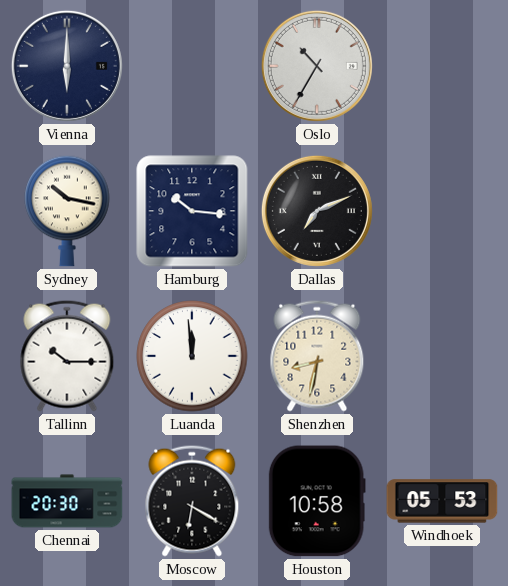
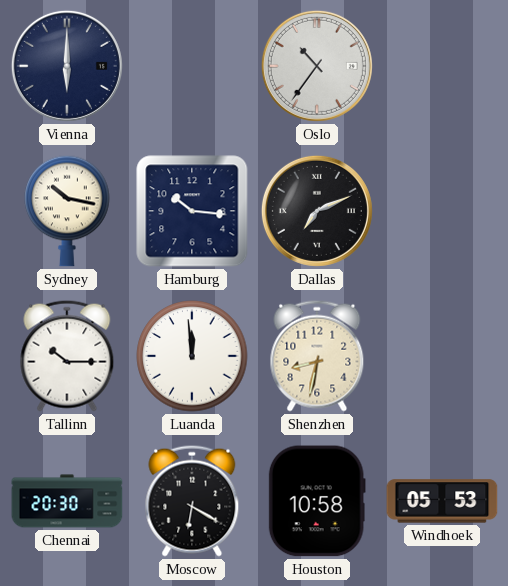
Oslo: 10:35 -> 10:36
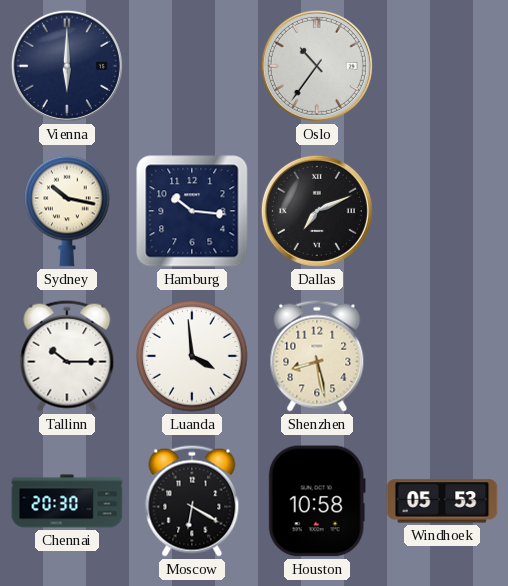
Luanda: 11:59 -> 3:59
Shenzhen: 8:32 -> 8:28
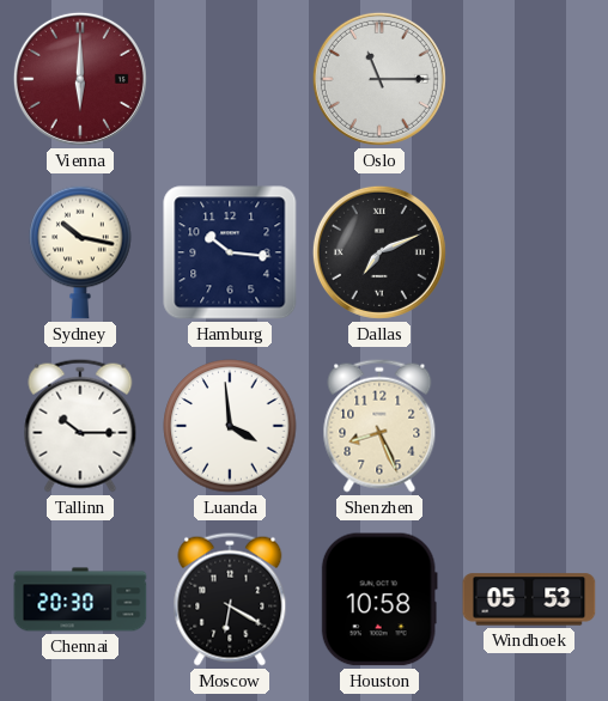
Vienna dial: navy -> burgundy
Oslo: 10:36 -> 11:15
Shenzhen: 8:28 -> 8:26
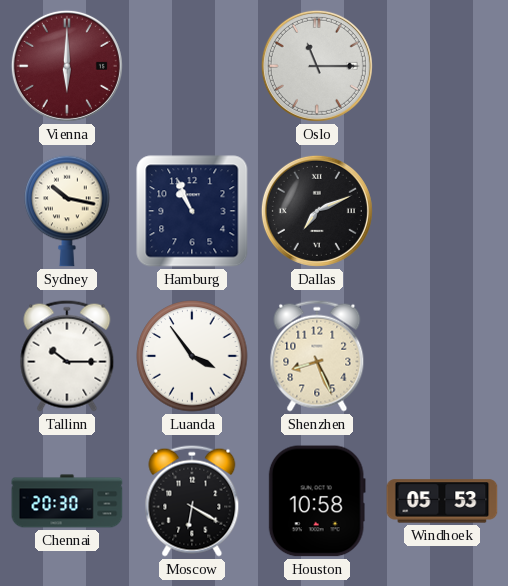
Hamburg: 10:16 -> 10:56
Luanda: 3:59 -> 3:54
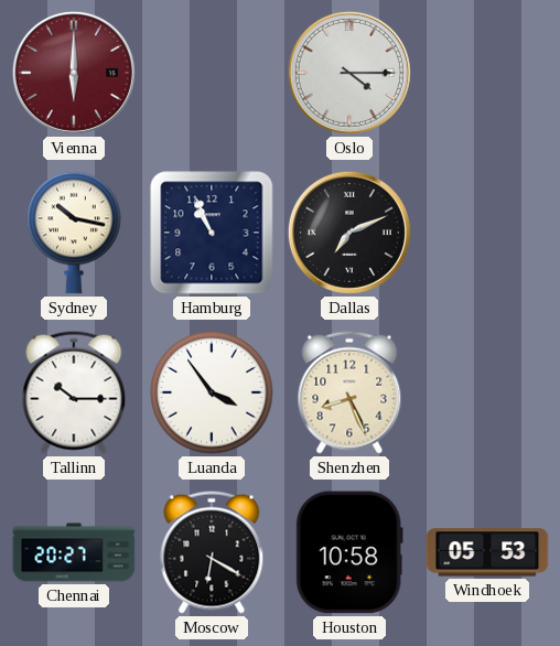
Oslo: 11:15 -> 4:15
Chennai: 20:30 -> 20:27
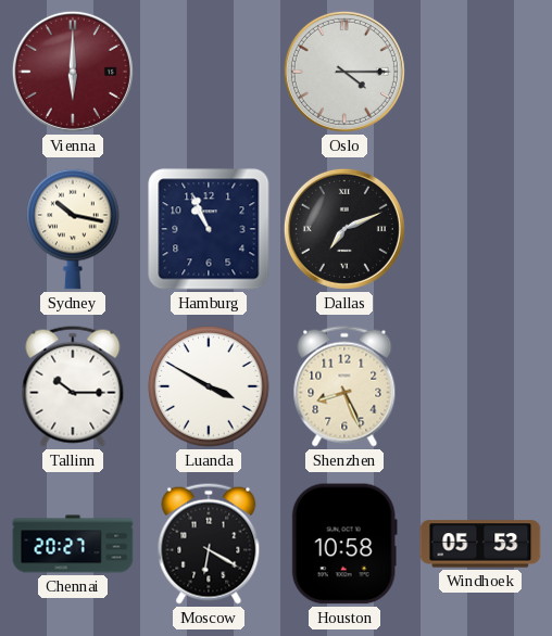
Luanda: 3:54 -> 3:50
